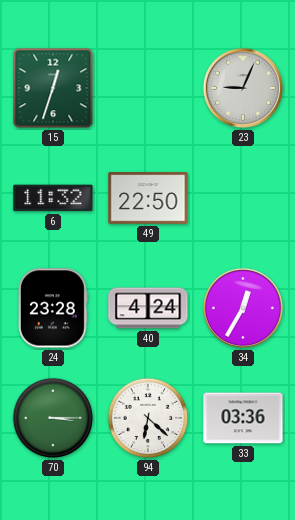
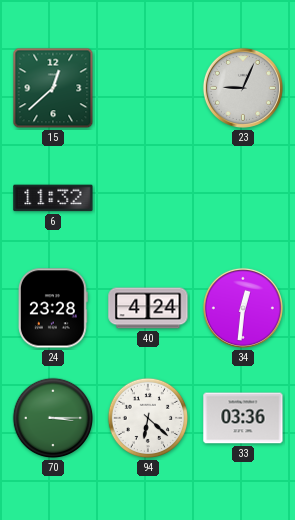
15: 12:33 -> 12:38
49: 22:50 -> none
34: 12:35 -> 12:31
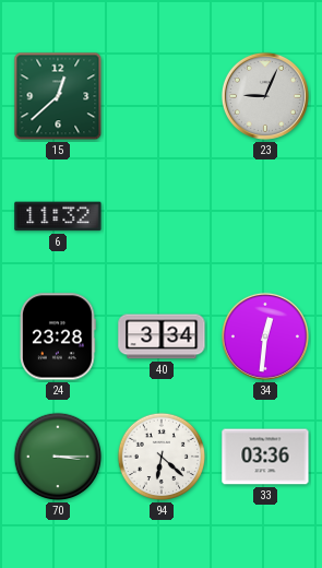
40: 4:24 -> 3:34
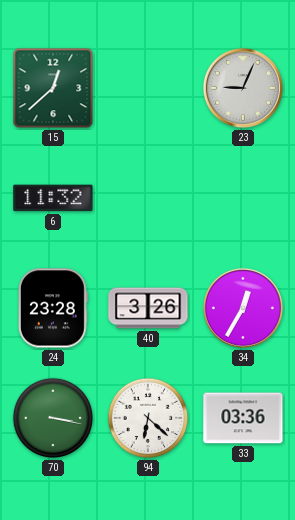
40: 3:34 -> 3:26
34: 12:31 -> 12:35
70: 3:15 -> 3:17
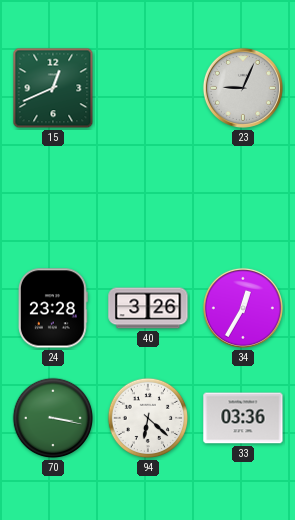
15: 12:38 -> 12:41
6: 11:32 -> none
